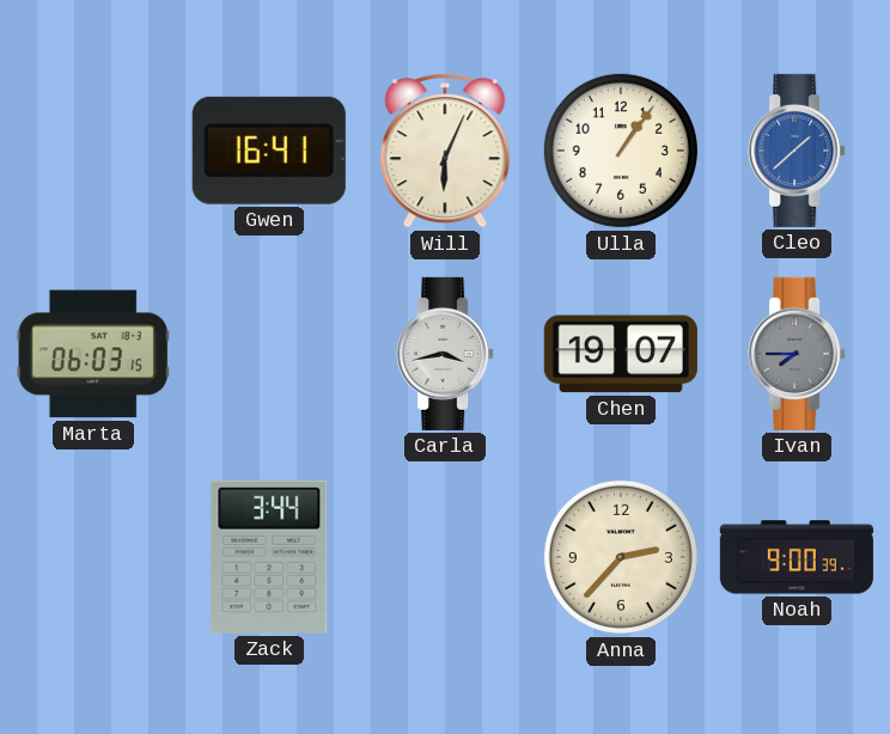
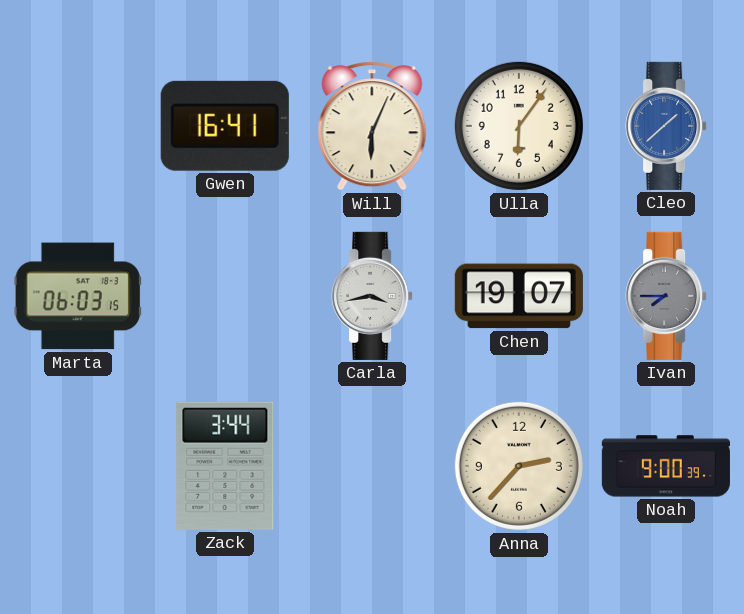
Ulla: 1:06 -> 6:06
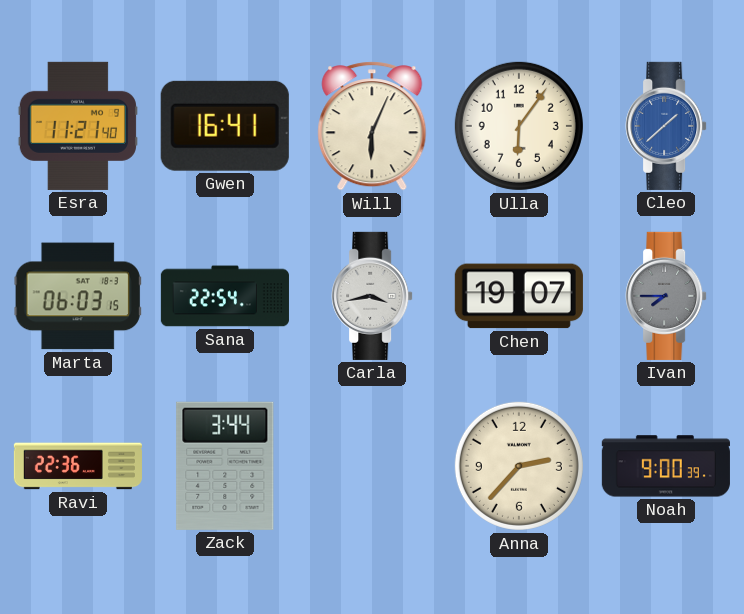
Esra: none -> 11:21
Sana: none -> 22:54
Ravi: none -> 22:36
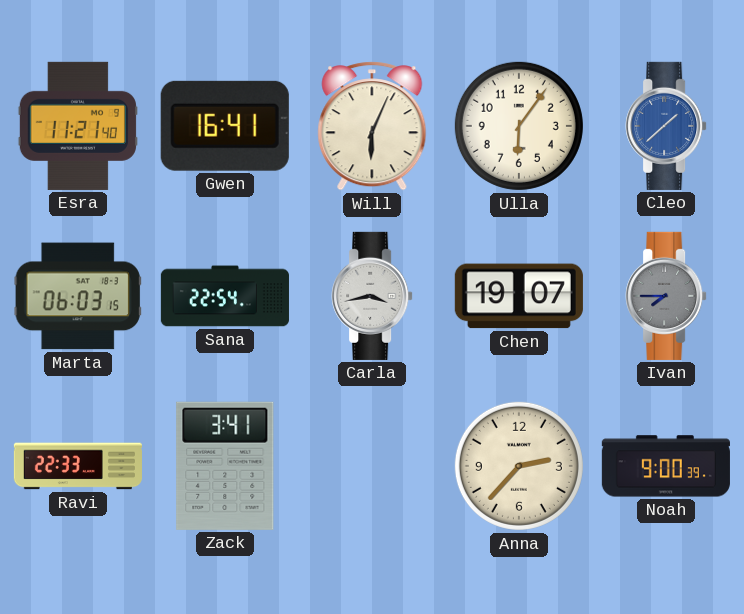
Ravi: 22:36 -> 22:33
Zack: 3:44 -> 3:41
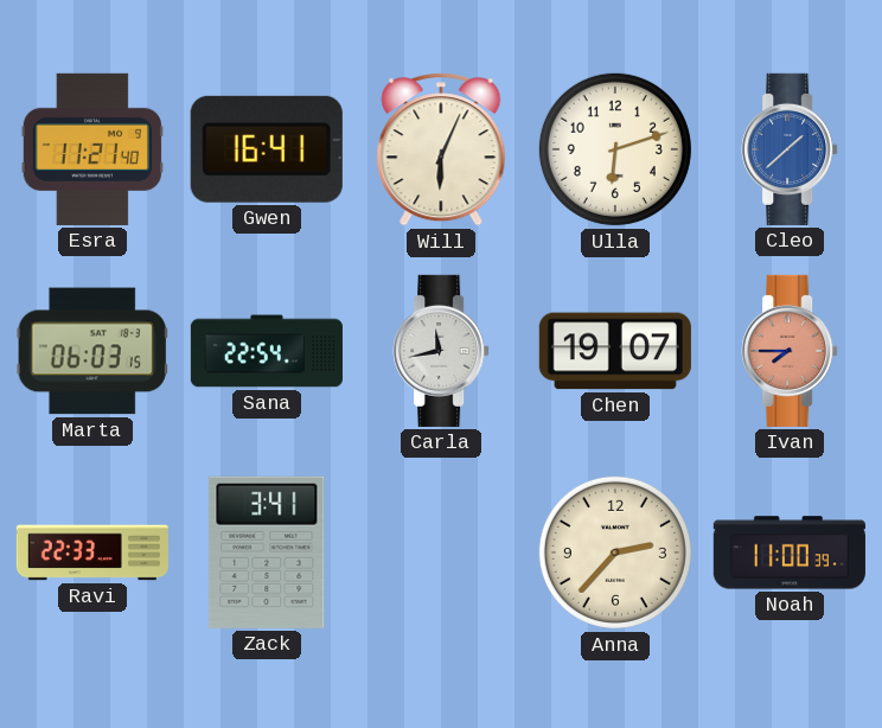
Ulla: 6:06 -> 6:12
Carla: 3:43 -> 11:43
Ivan dial: grey -> salmon
Noah: 9:00 -> 11:00
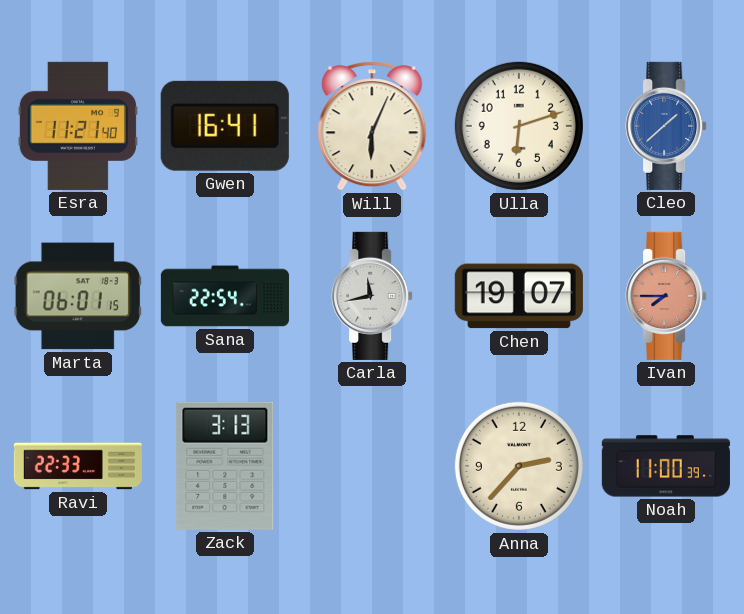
Marta: 06:03 -> 06:01
Zack: 3:41 -> 3:13
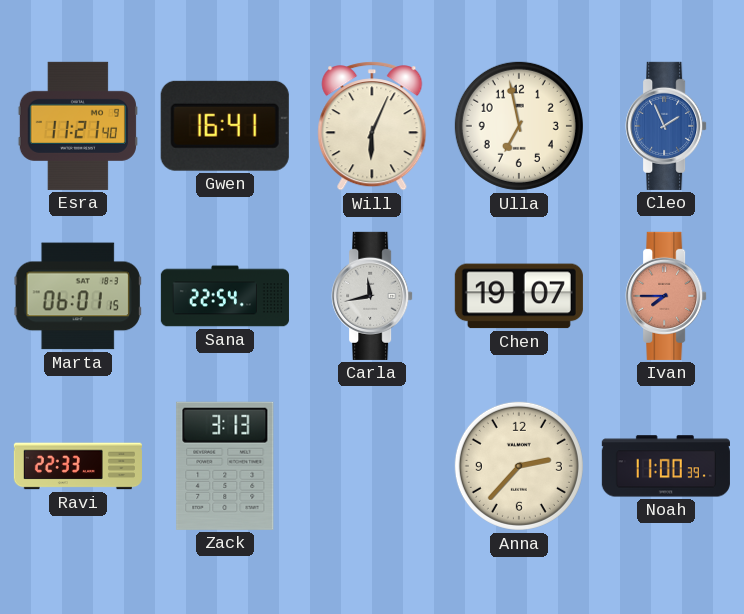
Ulla: 6:12 -> 6:58
Cleo: 1:38 -> 1:56
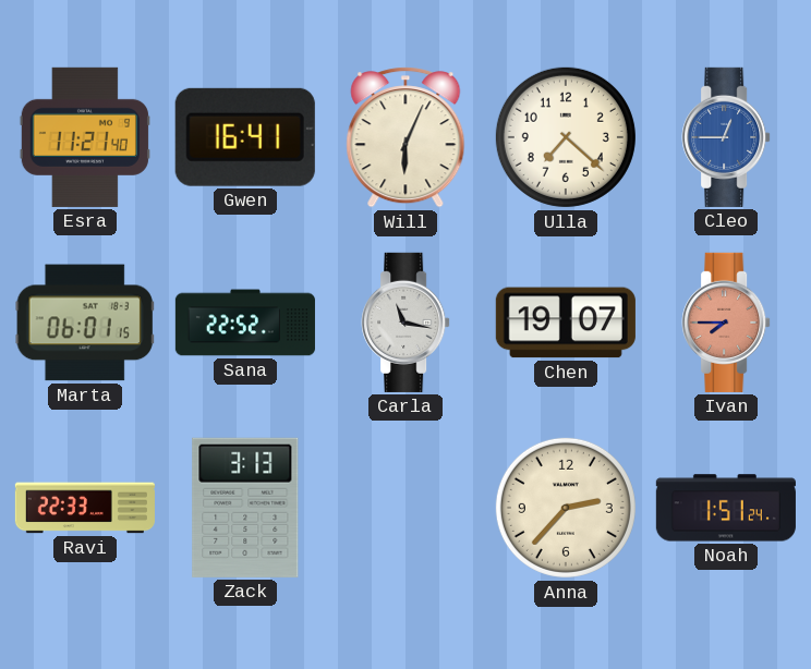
Ulla: 6:58 -> 7:22
Cleo: 1:56 -> 12:45
Sana: 22:54 -> 22:52
Carla: 11:43 -> 11:17
Noah: 11:00 -> 1:51
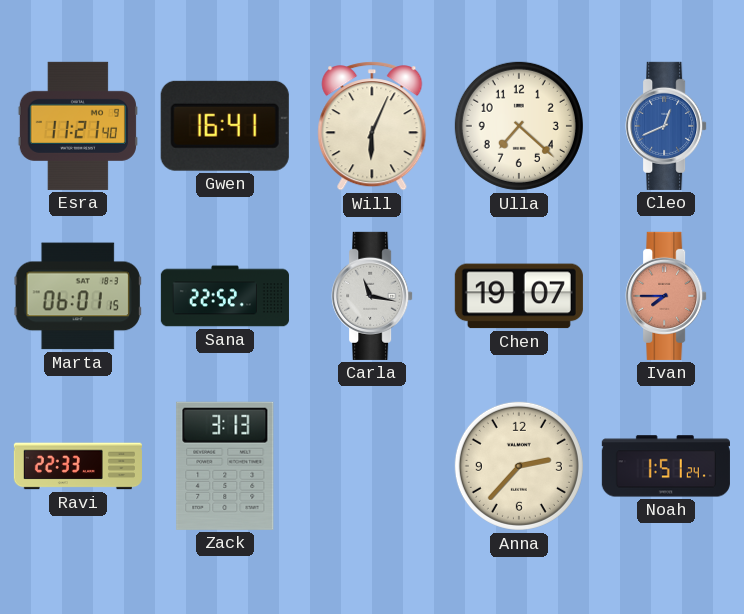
Cleo: 12:45 -> 12:41
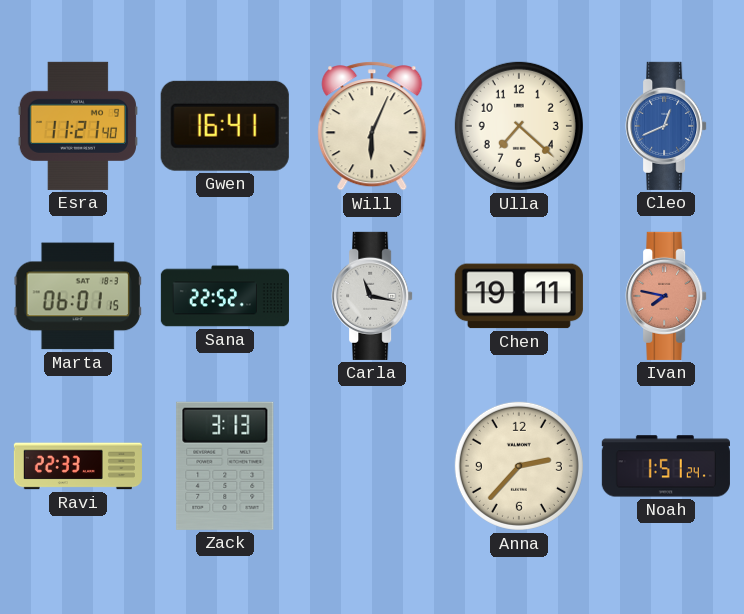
Chen: 19:07 -> 19:11
Ivan: 7:45 -> 7:47
